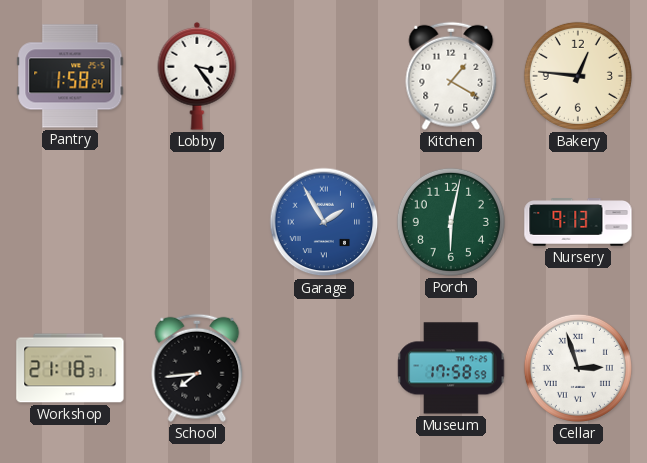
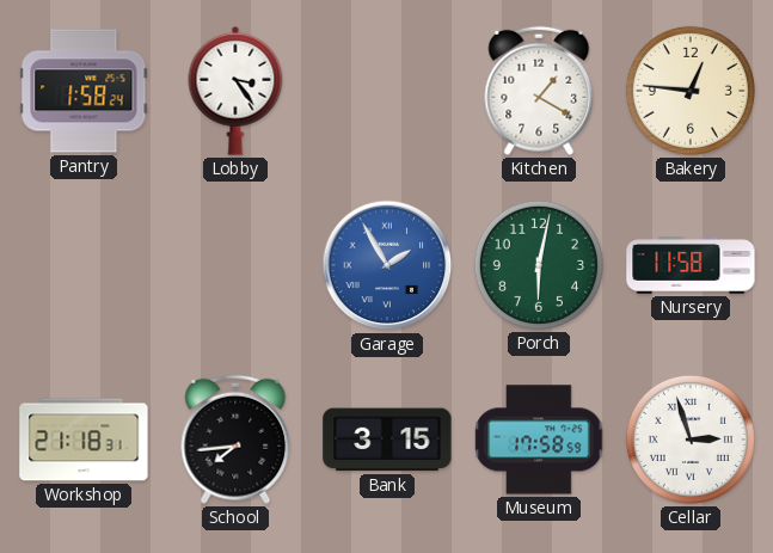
Nursery: 9:13 -> 11:58
Bank: none -> 3:15
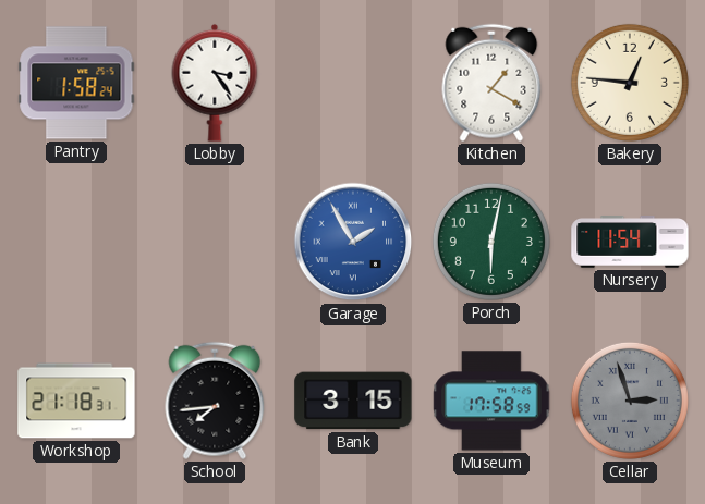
Nursery: 11:58 -> 11:54
Cellar dial: white -> grey
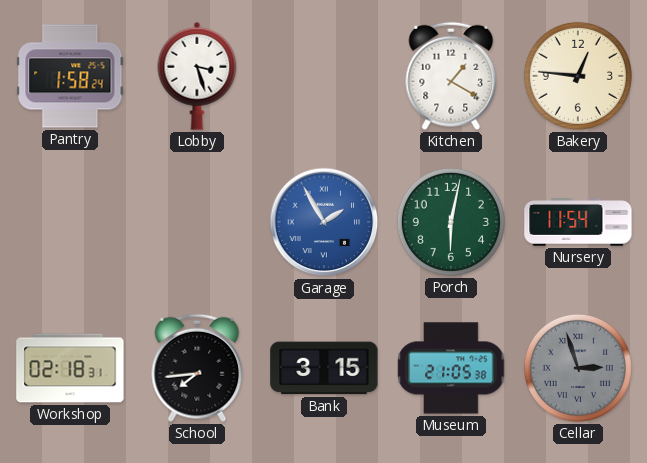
Lobby: 3:24 -> 3:27
Workshop: 21:18 -> 02:18
Museum: 17:58 -> 21:05
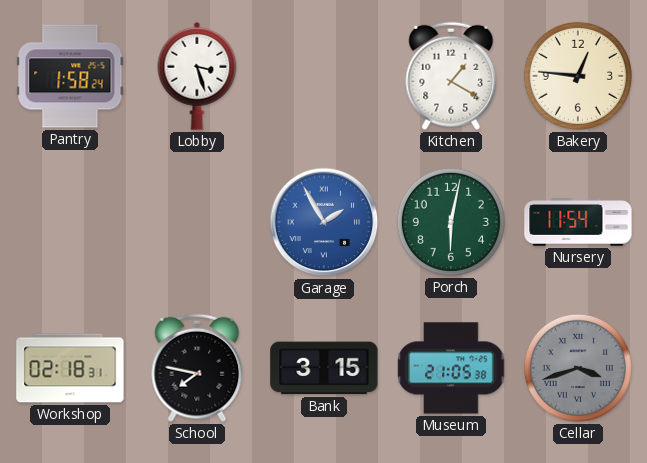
School: 7:44 -> 7:47
Cellar: 2:57 -> 3:42
